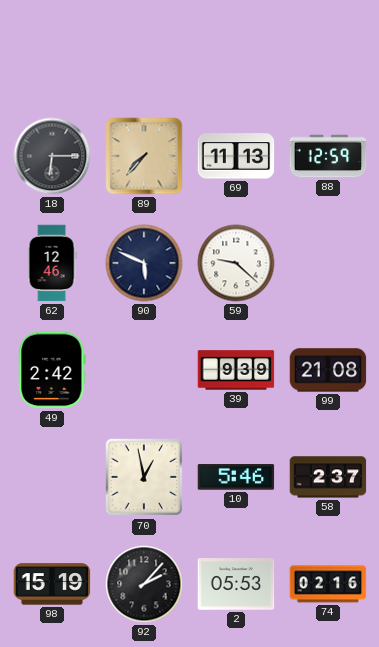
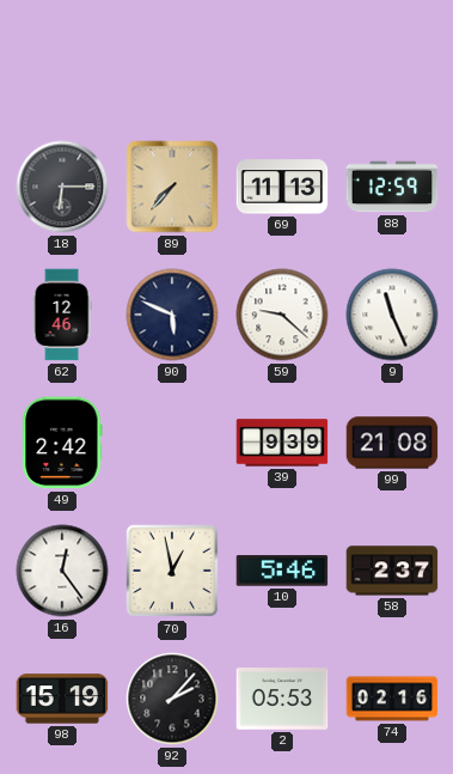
9: none -> 11:26
16: none -> 12:24
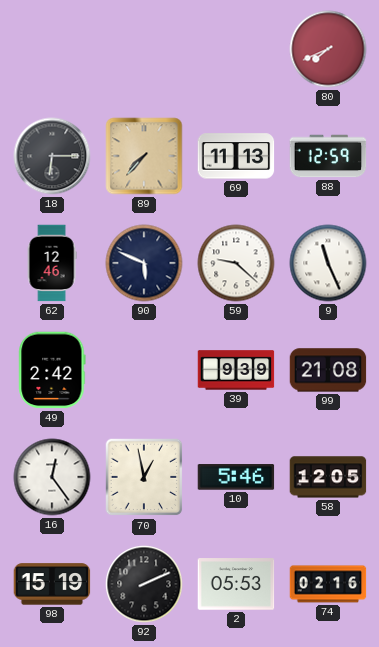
80: none -> 7:41
58: 2:37 -> 12:05
92: 2:07 -> 2:11
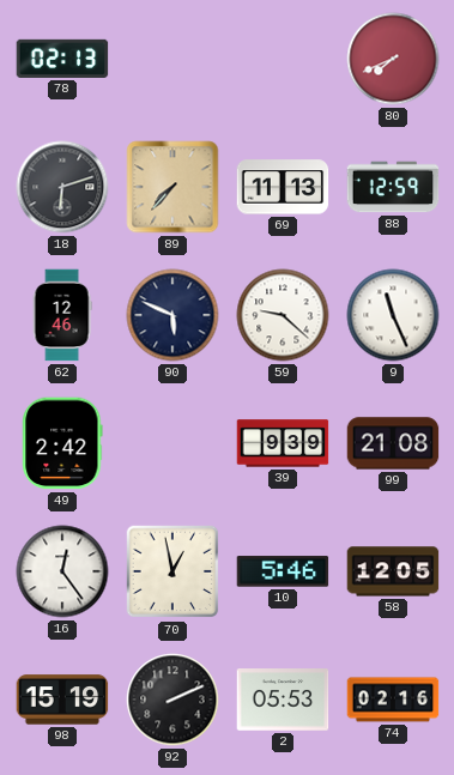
78: none -> 02:13
18: 6:15 -> 6:12
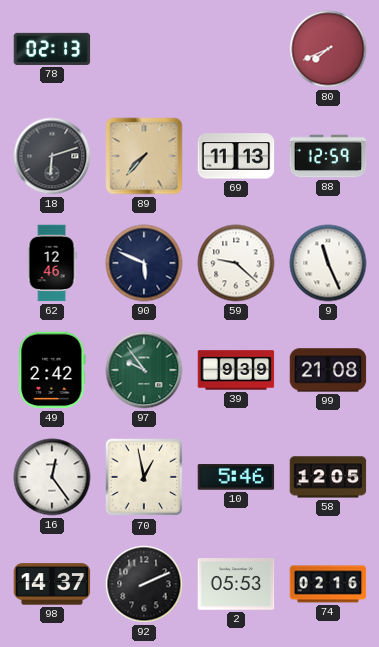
97: none -> 9:54
98: 15:19 -> 14:37
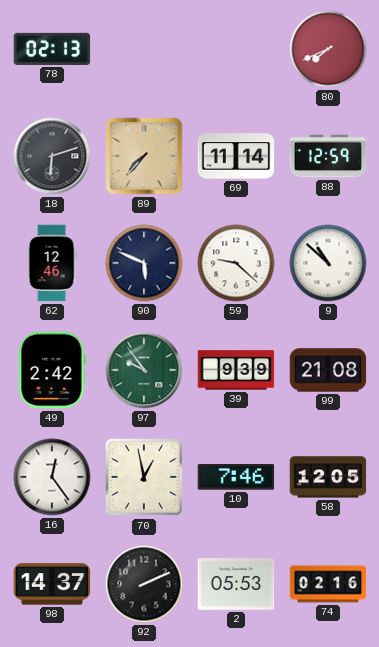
69: 11:13 -> 11:14
9: 11:26 -> 10:52
10: 5:46 -> 7:46
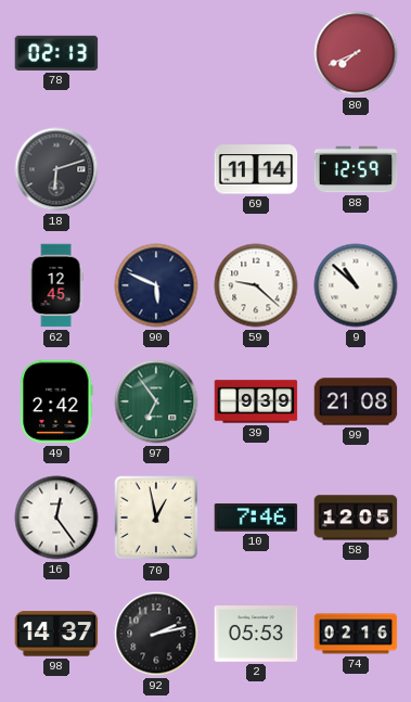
89: 7:37 -> none
62: 12:46 -> 12:45
97: 9:54 -> 6:54
92: 2:11 -> 2:13
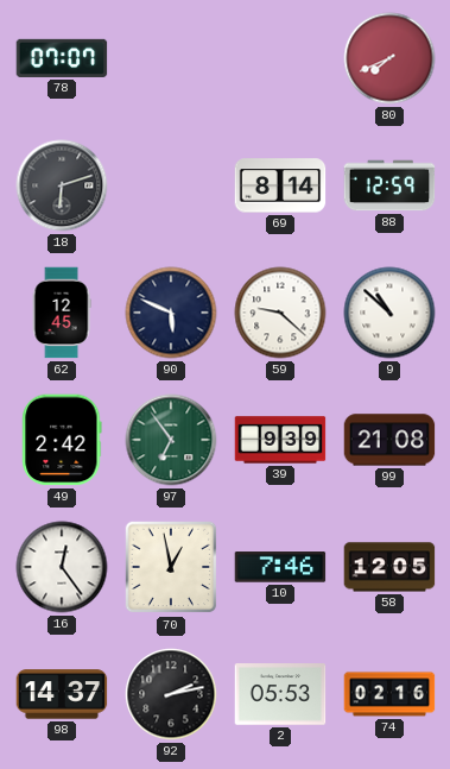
78: 02:13 -> 07:07
69: 11:14 -> 8:14
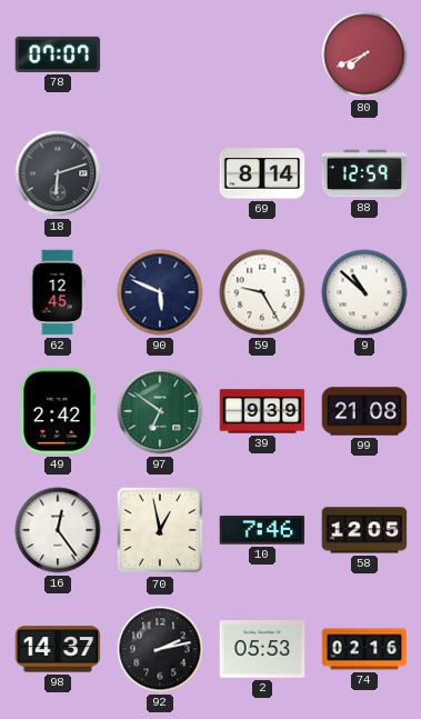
59: 9:22 -> 9:25
97: 6:54 -> 6:51
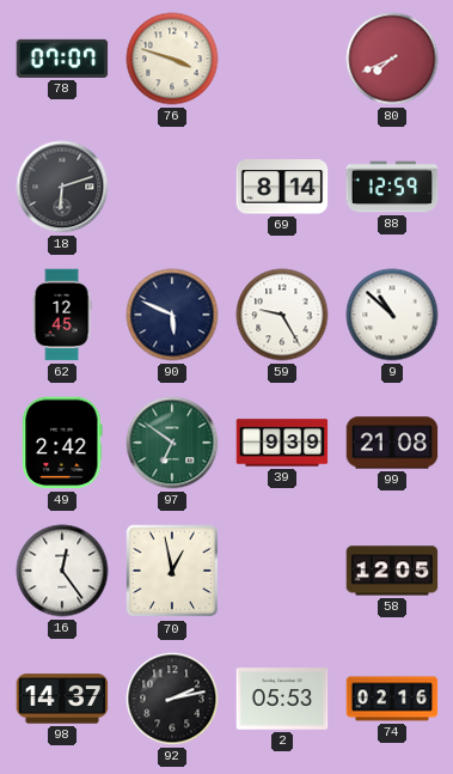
76: none -> 3:48
10: 7:46 -> none
